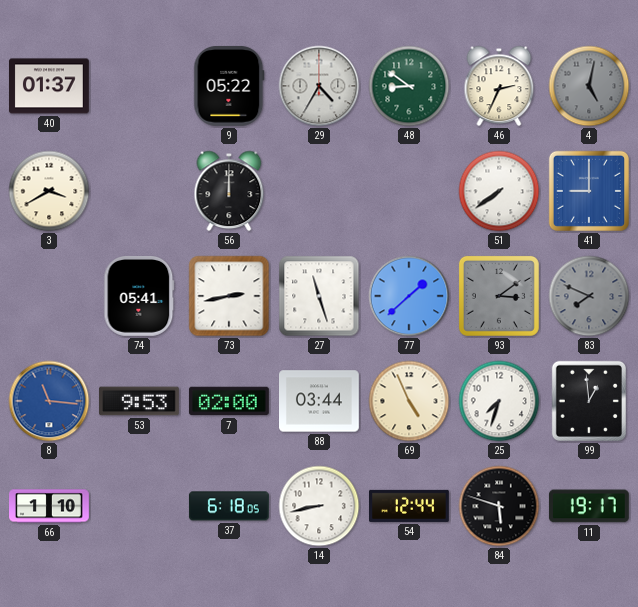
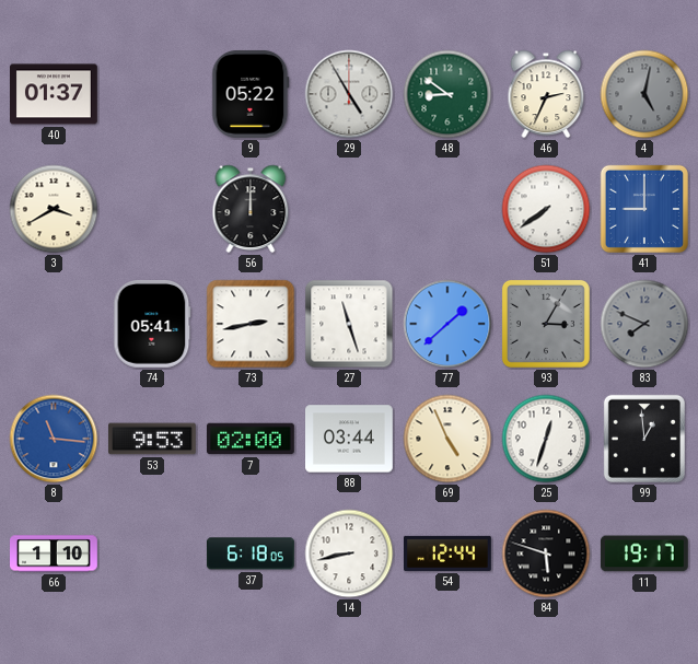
29: 4:35 -> 4:55
93: 3:09 -> 3:05
25: 7:33 -> 12:33
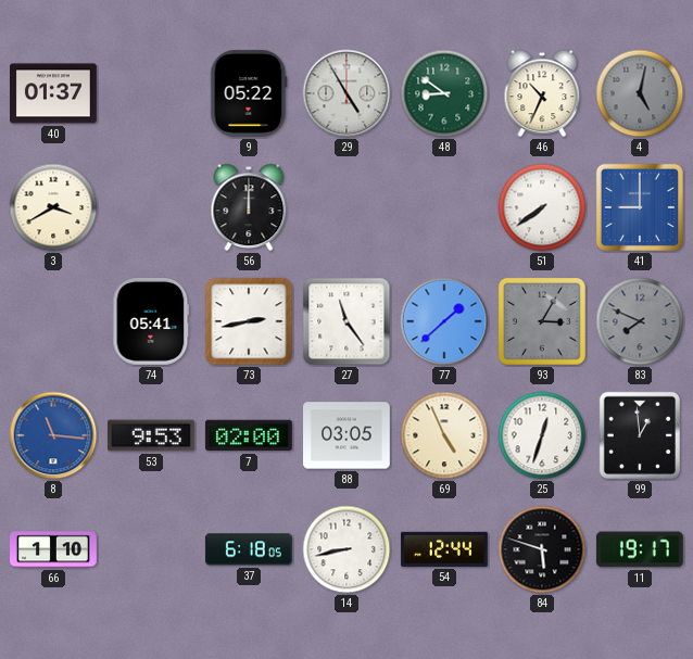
46: 2:34 -> 10:34
27: 11:27 -> 11:24
88: 03:44 -> 03:05
